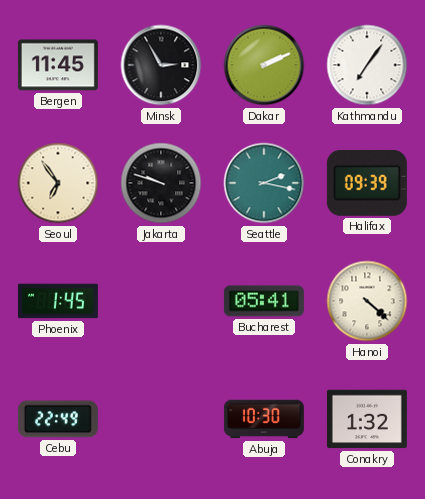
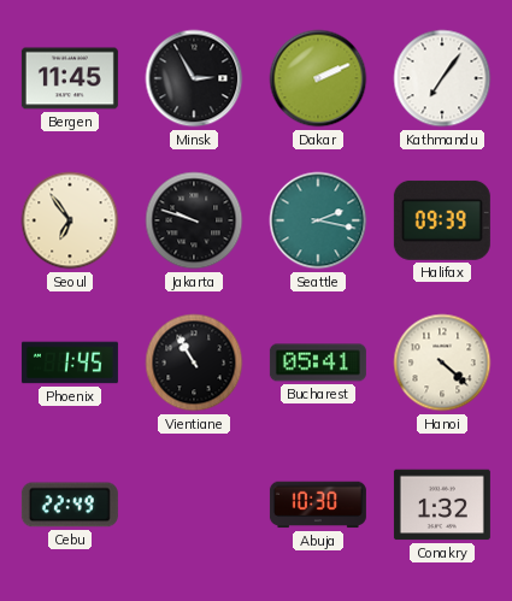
Vientiane: none -> 10:55
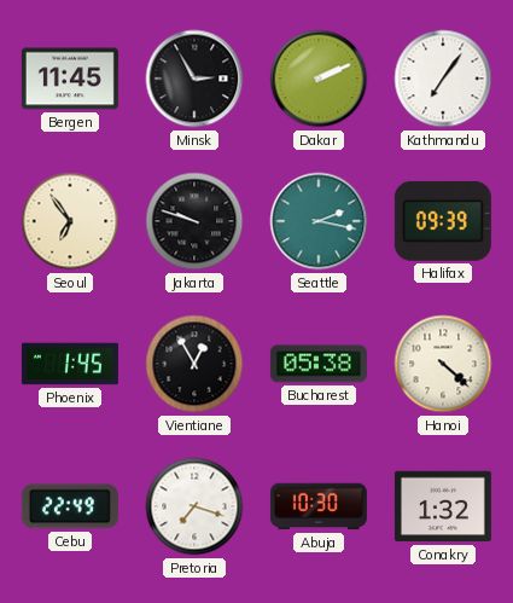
Vientiane: 10:55 -> 12:55
Bucharest: 05:41 -> 05:38
Pretoria: none -> 7:18
